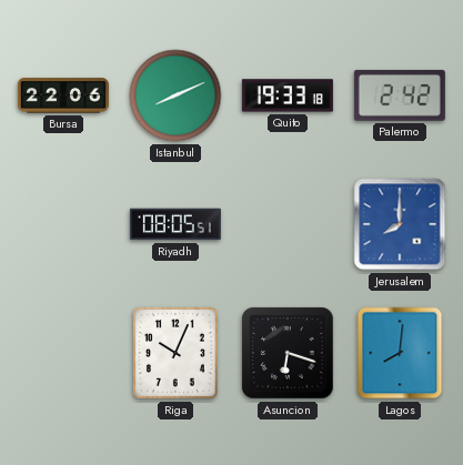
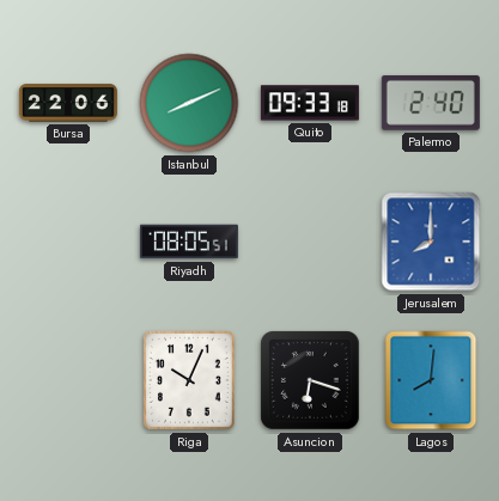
Quito: 19:33 -> 09:33
Palermo: 2:42 -> 2:40
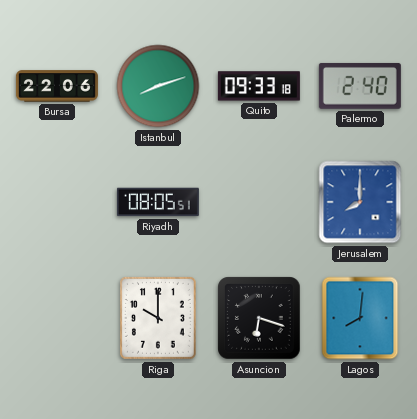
Istanbul: 8:11 -> 8:12
Riga: 10:04 -> 10:00
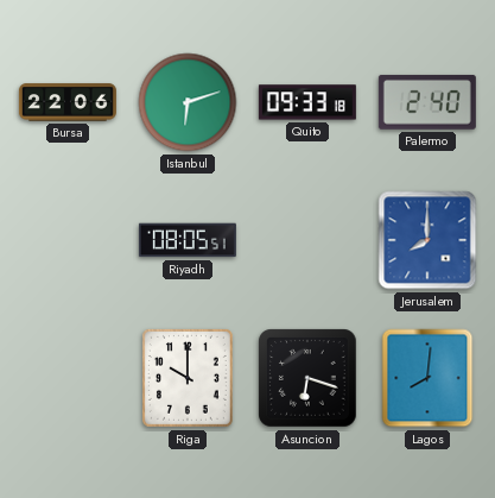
Istanbul: 8:12 -> 6:12
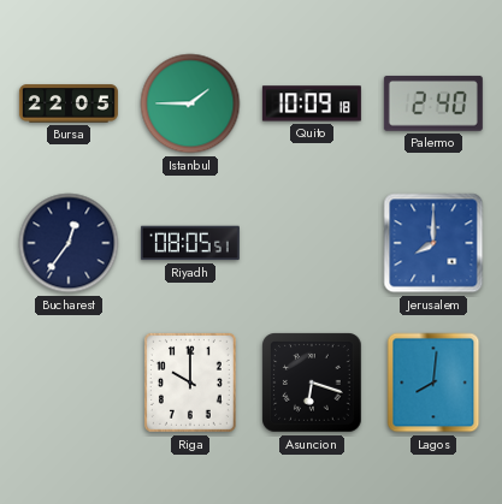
Bursa: 22:06 -> 22:05
Istanbul: 6:12 -> 1:45
Quito: 09:33 -> 10:09
Bucharest: none -> 12:36
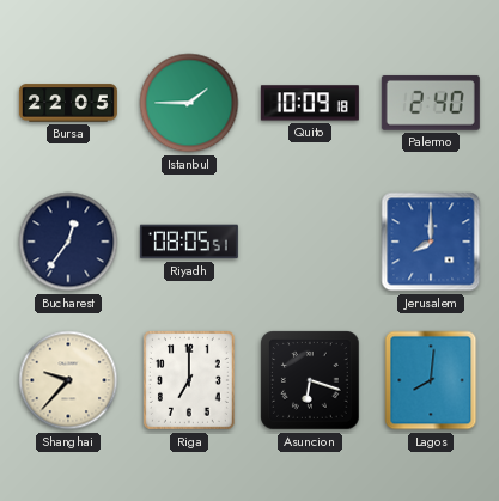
Shanghai: none -> 9:37
Riga: 10:00 -> 7:00
